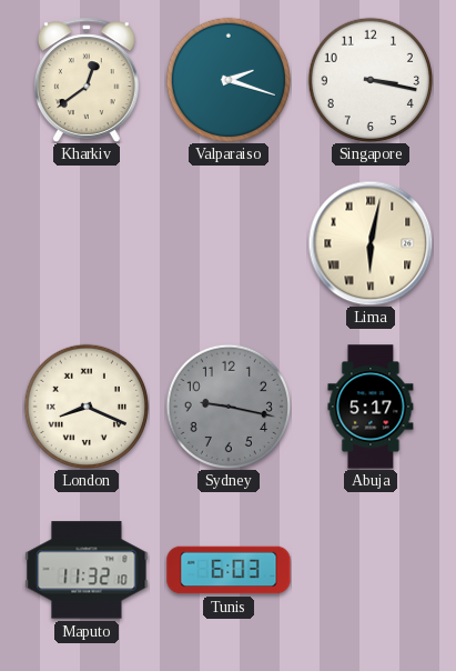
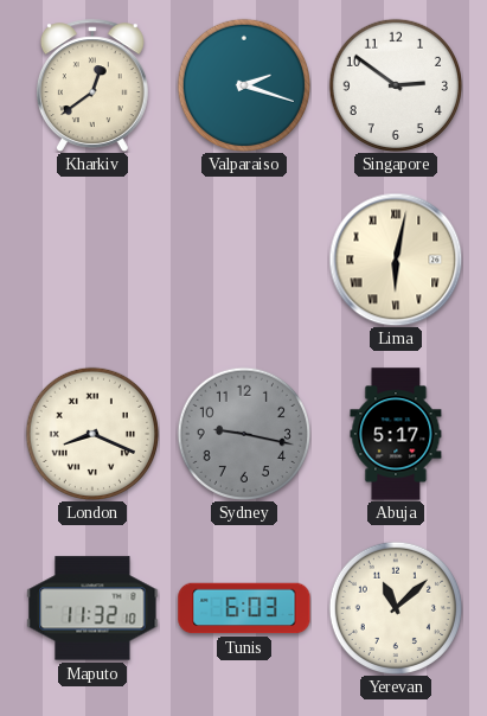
Singapore: 3:17 -> 2:51
Yerevan: none -> 11:08
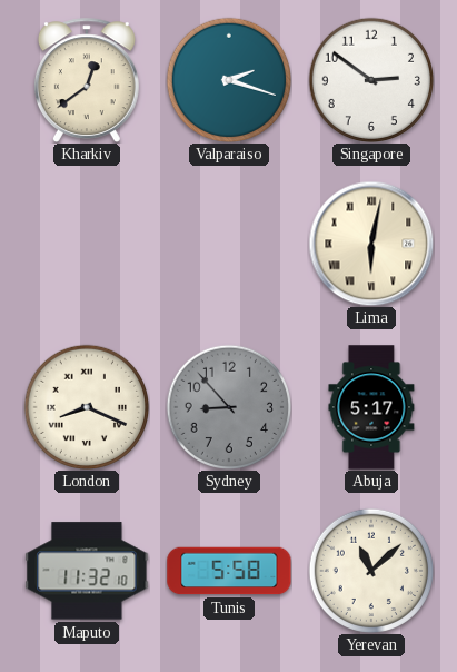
Sydney: 9:17 -> 8:53
Tunis: 6:03 -> 5:58
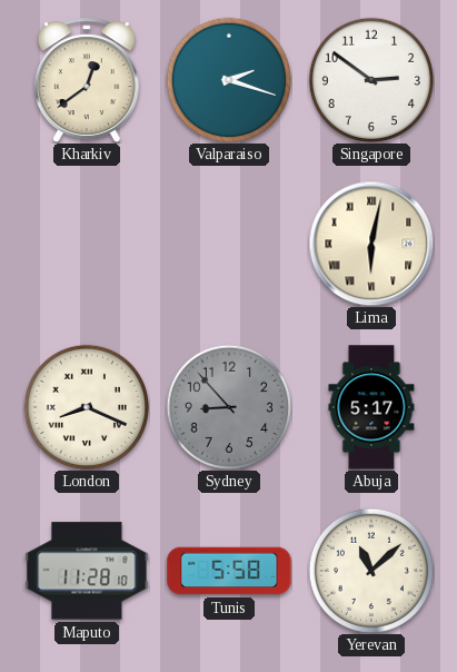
Maputo: 11:32 -> 11:28
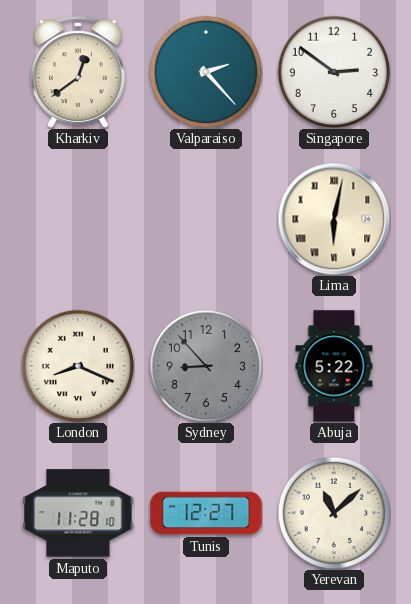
Valparaiso: 2:18 -> 2:23
Abuja: 5:17 -> 5:22
Tunis: 5:58 -> 12:27
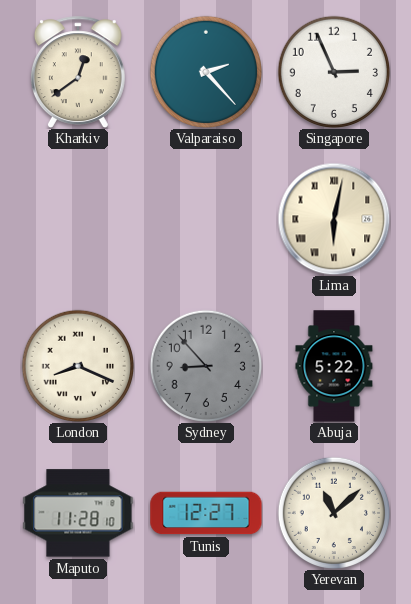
Singapore: 2:51 -> 2:56
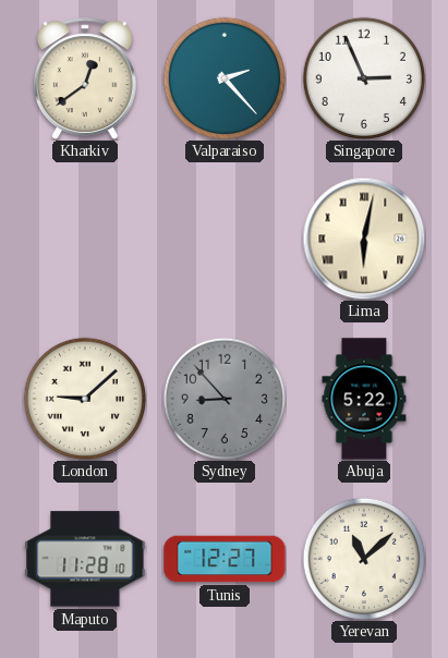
London: 8:19 -> 9:08
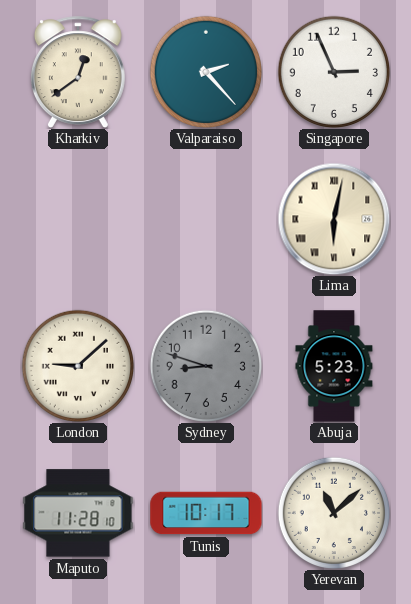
Sydney: 8:53 -> 8:48
Abuja: 5:22 -> 5:23
Tunis: 12:27 -> 10:17
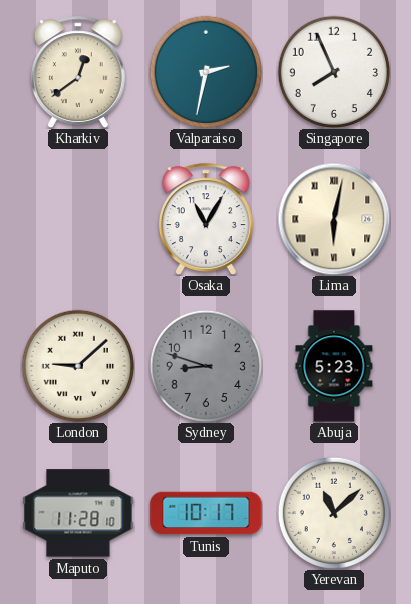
Valparaiso: 2:23 -> 2:32
Singapore: 2:56 -> 7:56
Osaka: none -> 11:05
